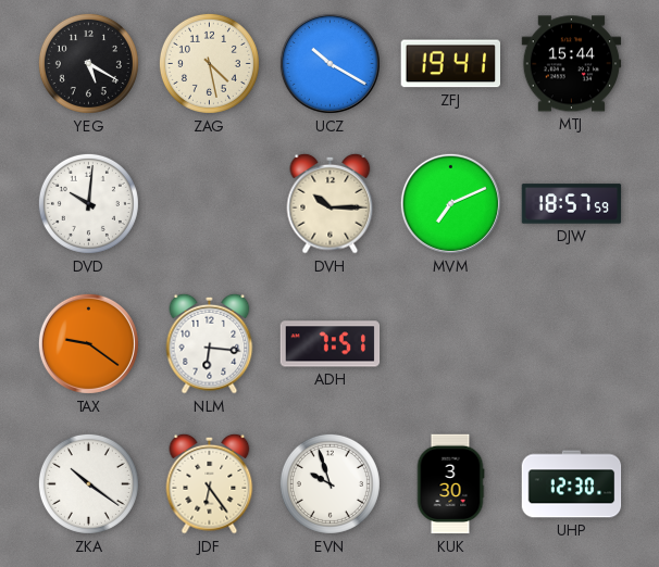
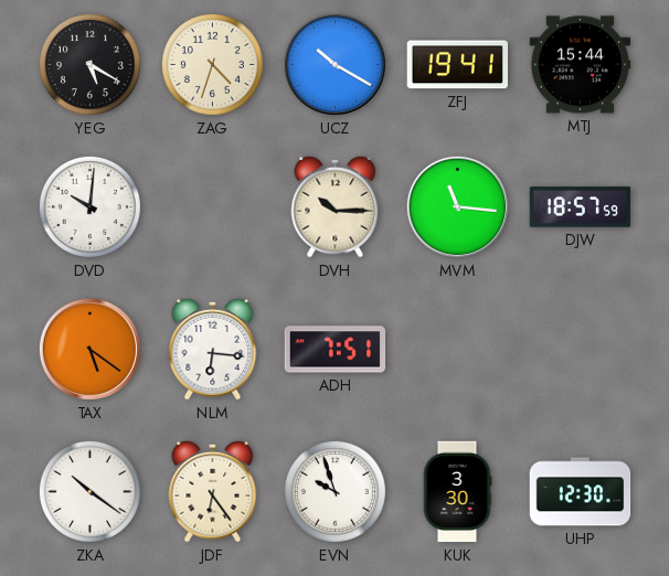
ZAG: 4:28 -> 4:33
MVM: 7:11 -> 11:16
TAX: 9:21 -> 5:21
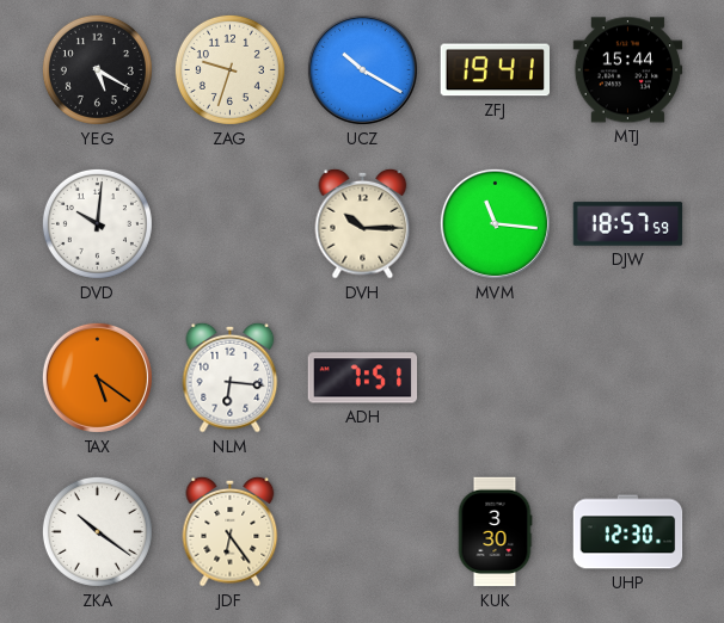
ZAG: 4:33 -> 9:33
EVN: 9:57 -> none
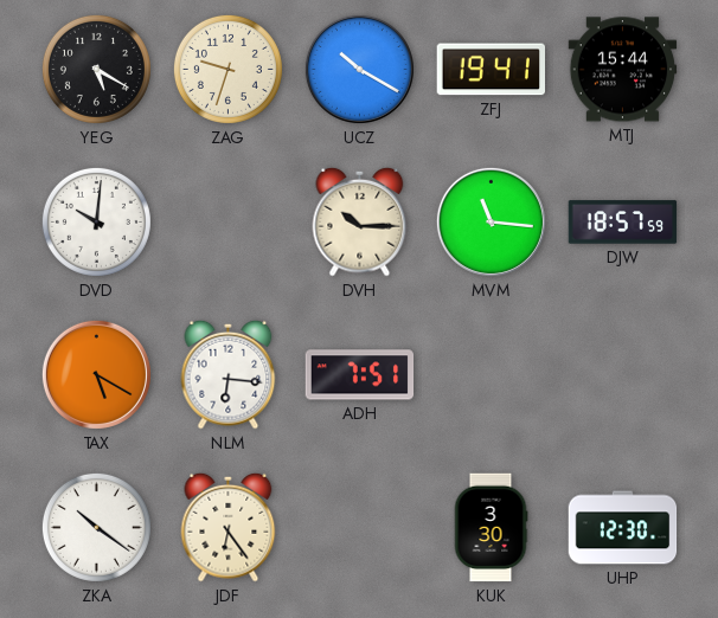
TAX: 5:21 -> 5:20
